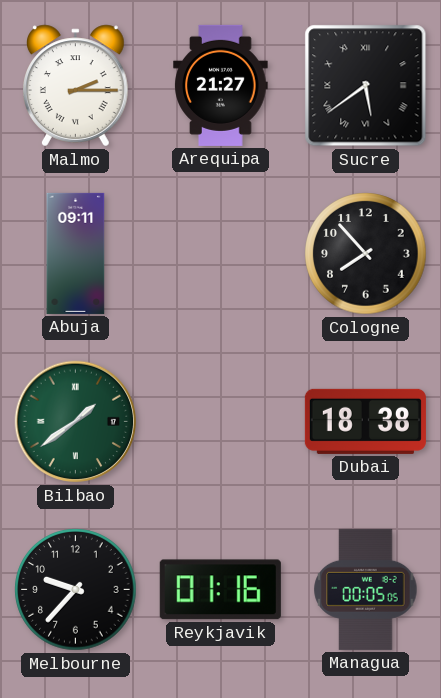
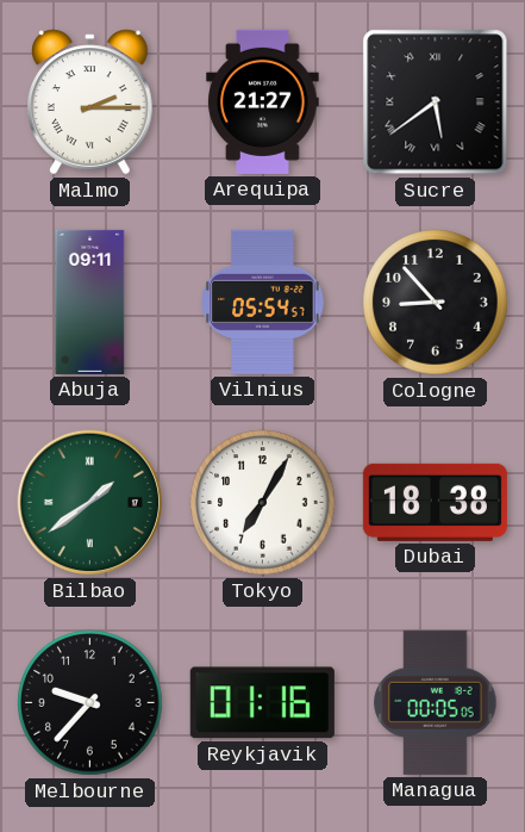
Vilnius: none -> 05:54
Cologne: 7:53 -> 8:53
Tokyo: none -> 7:05
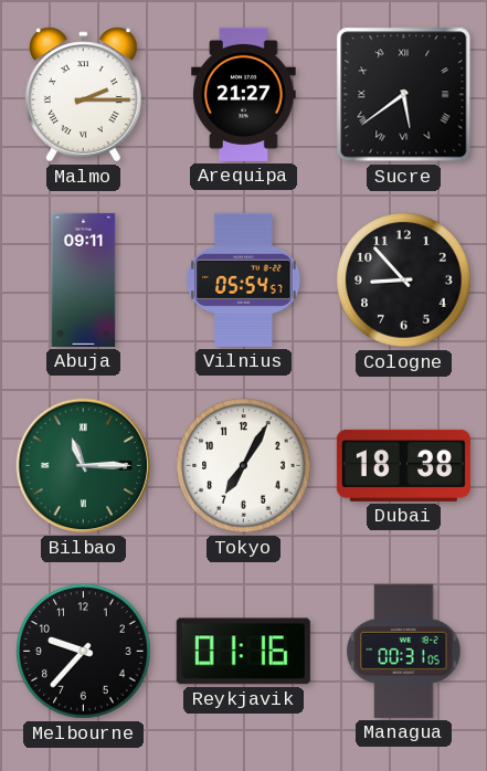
Bilbao: 1:39 -> 11:15
Managua: 00:05 -> 00:31
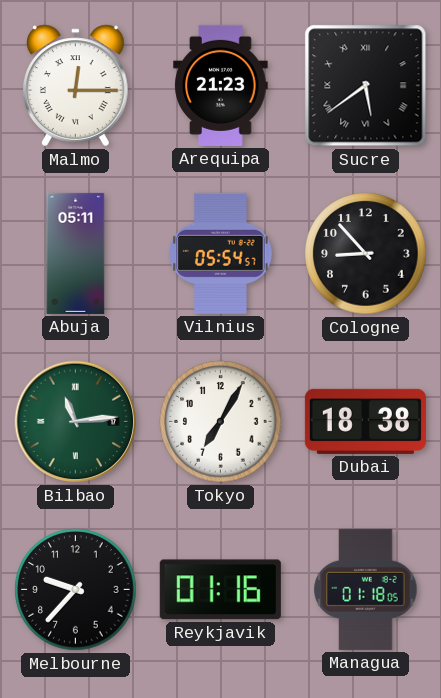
Malmo: 2:15 -> 12:15
Arequipa: 21:27 -> 21:23
Abuja: 09:11 -> 05:11
Bilbao: 11:15 -> 11:14
Managua: 00:31 -> 01:18
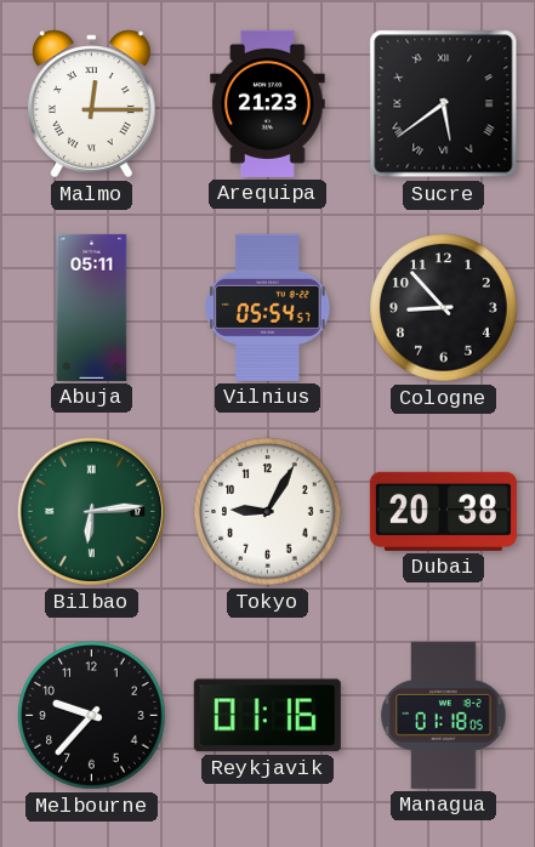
Bilbao: 11:14 -> 6:14
Tokyo: 7:05 -> 9:05
Dubai: 18:38 -> 20:38
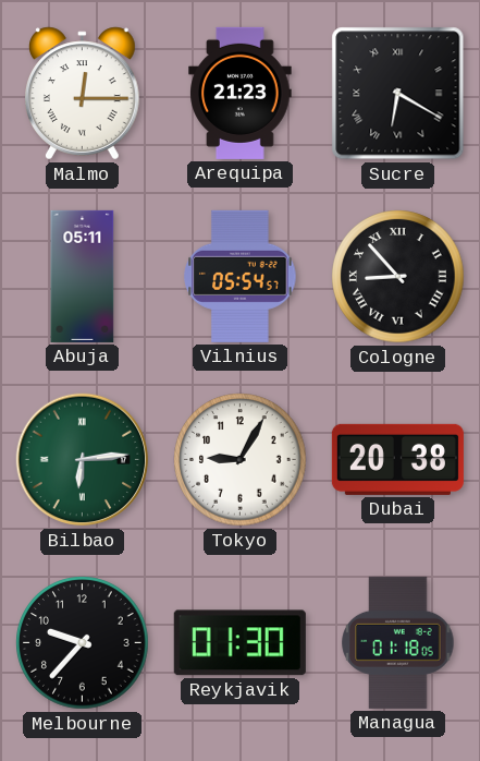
Sucre: 5:39 -> 6:20
Cologne numerals: Arabic -> Roman
Reykjavik: 01:16 -> 01:30
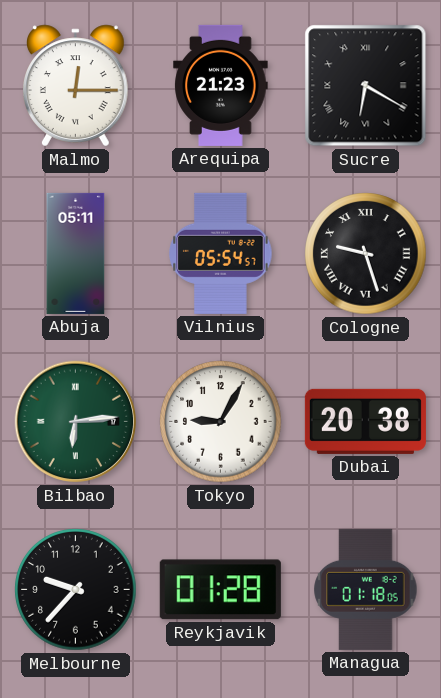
Cologne: 8:53 -> 9:27
Reykjavik: 01:30 -> 01:28
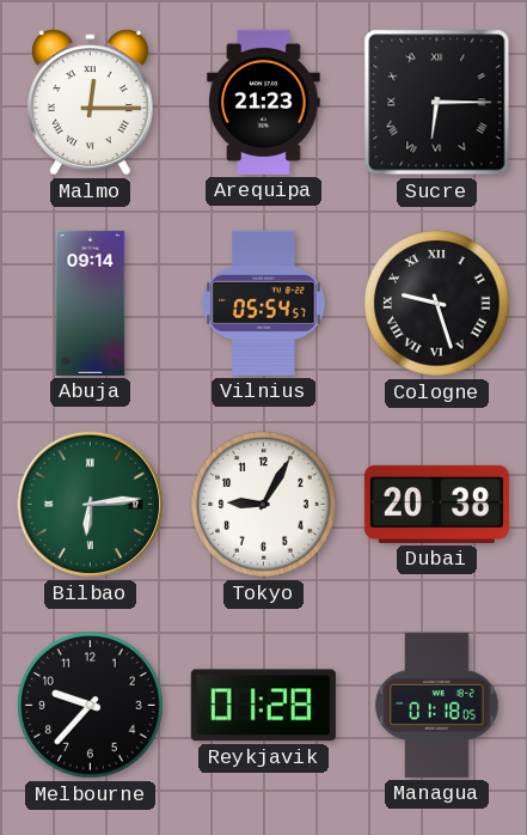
Sucre: 6:20 -> 6:15
Abuja: 05:11 -> 09:14
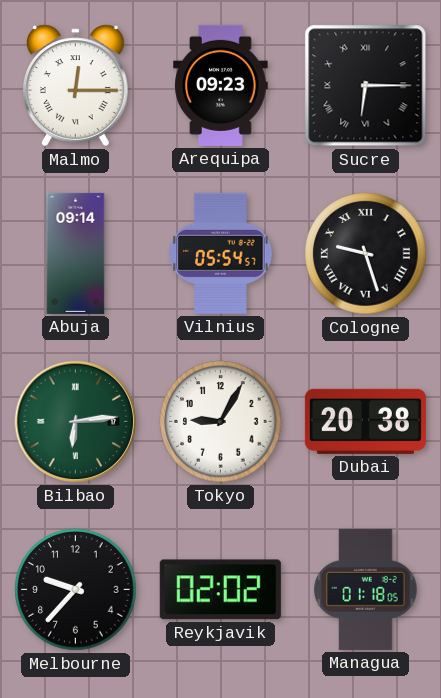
Arequipa: 21:23 -> 09:23
Reykjavik: 01:28 -> 02:02
